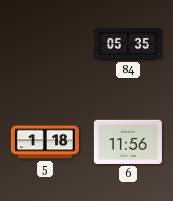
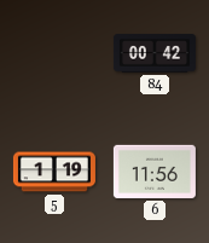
84: 05:35 -> 00:42
5: 1:18 -> 1:19
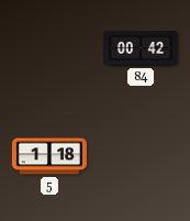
5: 1:19 -> 1:18
6: 11:56 -> none
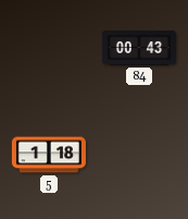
84: 00:42 -> 00:43
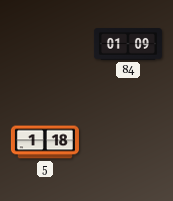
84: 00:43 -> 01:09
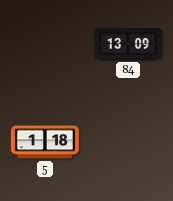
84: 01:09 -> 13:09
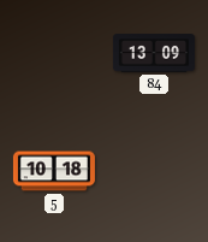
5: 1:18 -> 10:18
